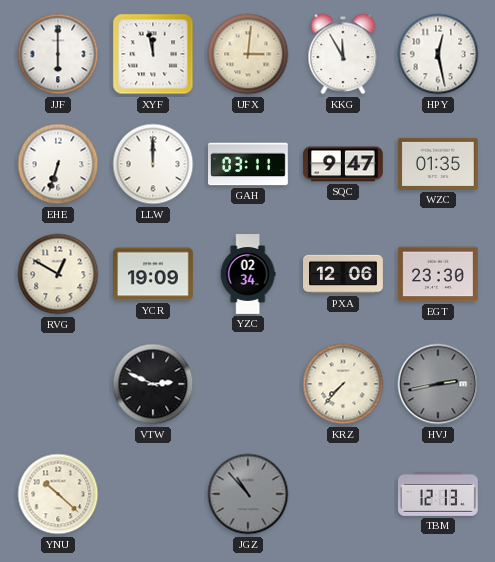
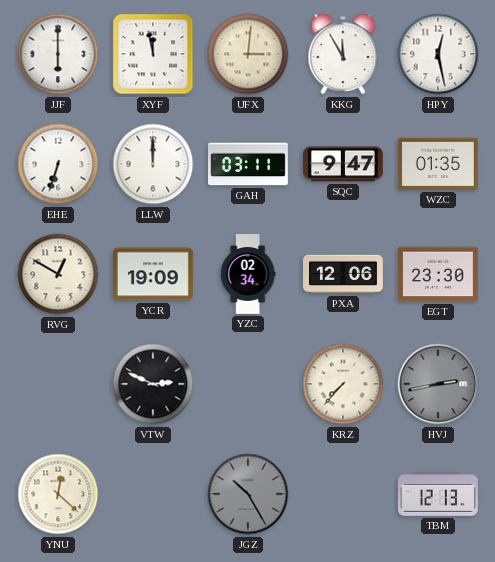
YNU: 10:22 -> 12:22
JGZ: 10:53 -> 10:25
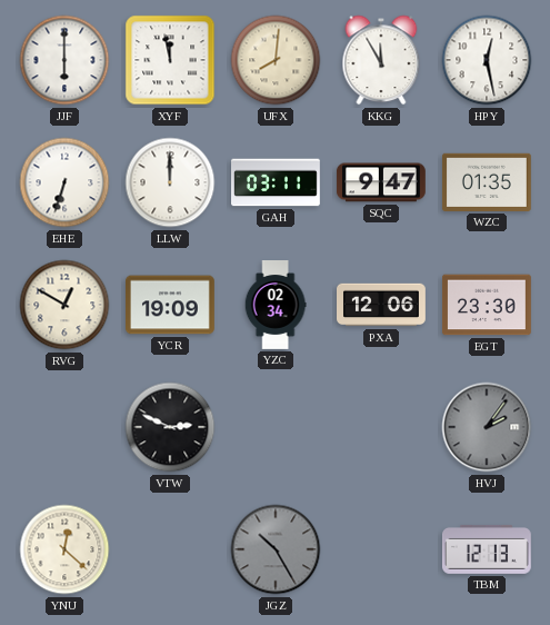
UFX: 3:01 -> 8:01
KRZ: 7:37 -> none
HVJ: 2:43 -> 2:06
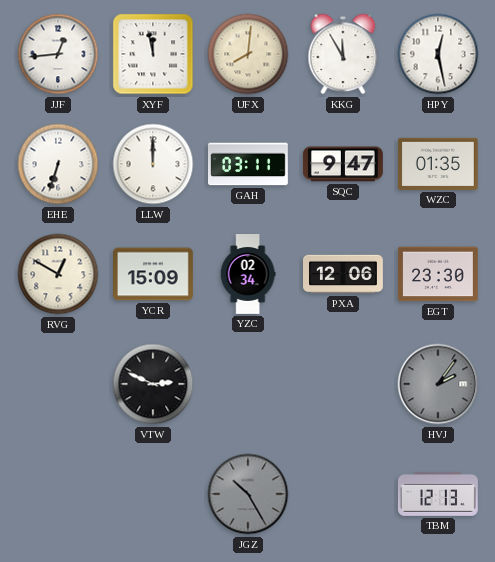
JJF: 6:00 -> 12:44
YCR: 19:09 -> 15:09
YNU: 12:22 -> none
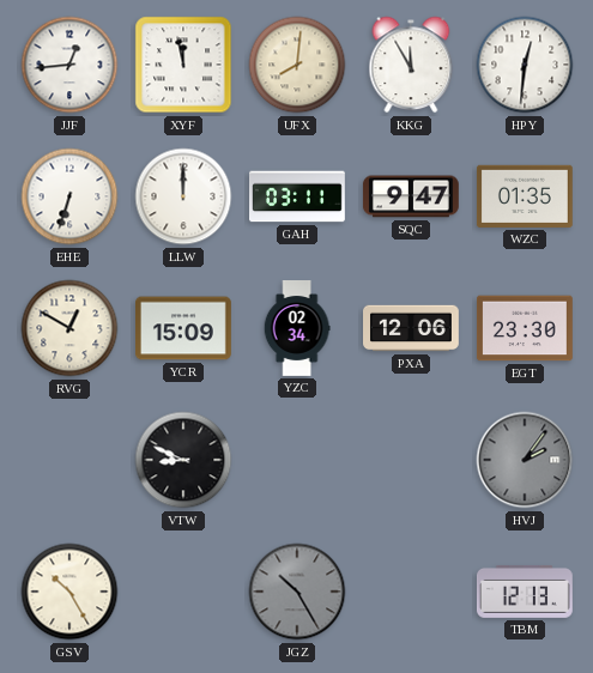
HPY: 12:28 -> 12:31
VTW: 2:49 -> 8:49
GSV: none -> 10:25
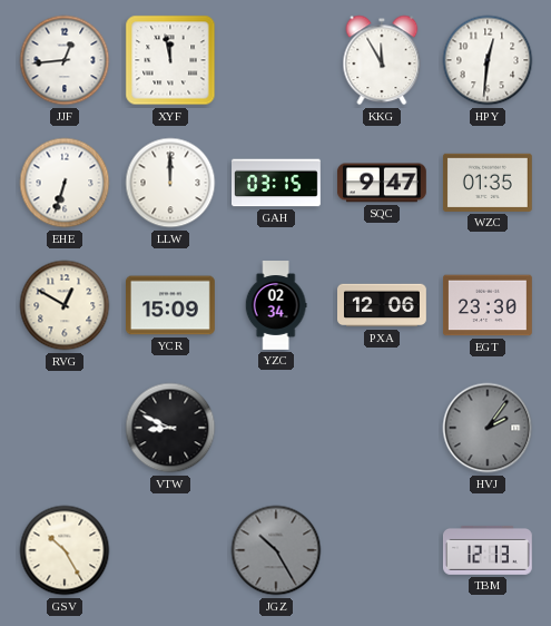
UFX: 8:01 -> none
GAH: 03:11 -> 03:15
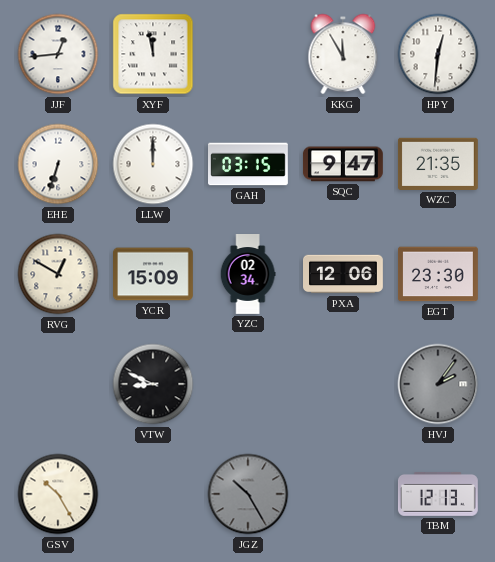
WZC: 01:35 -> 21:35
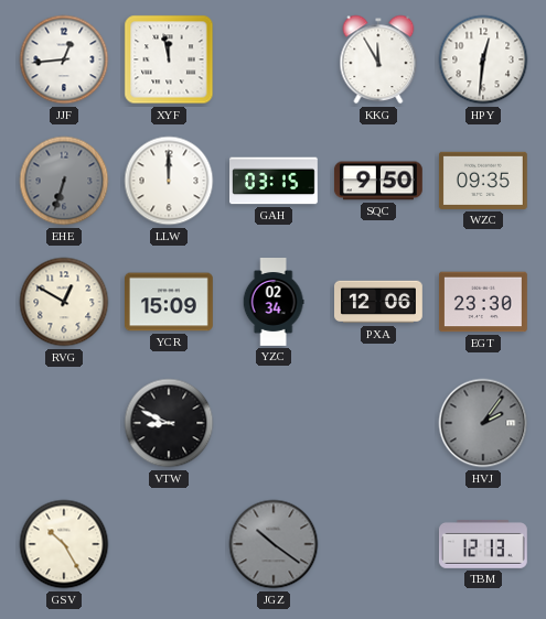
EHE dial: white -> grey
SQC: 9:47 -> 9:50
WZC: 21:35 -> 09:35
JGZ: 10:25 -> 10:21
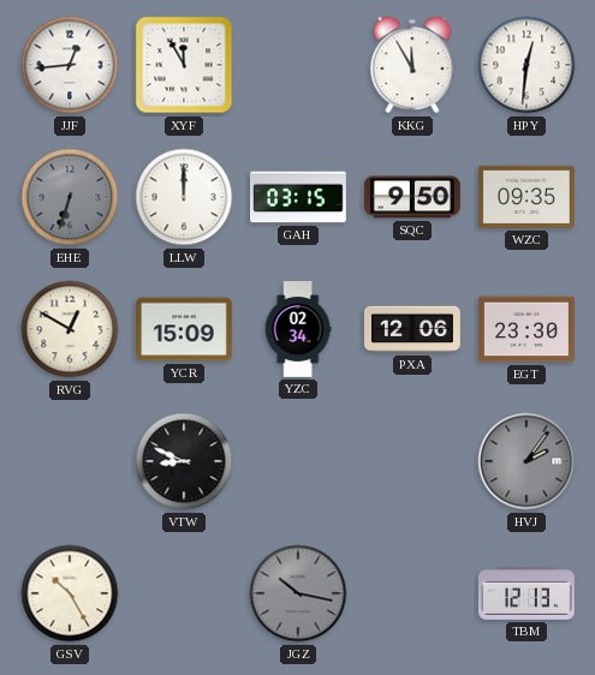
XYF: 11:58 -> 11:55
JGZ: 10:21 -> 10:17
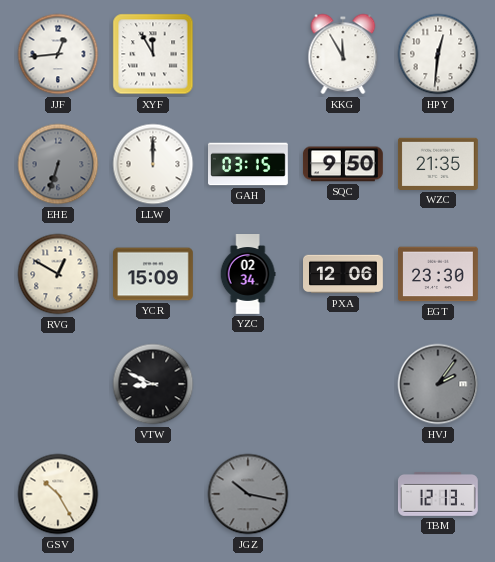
WZC: 09:35 -> 21:35
